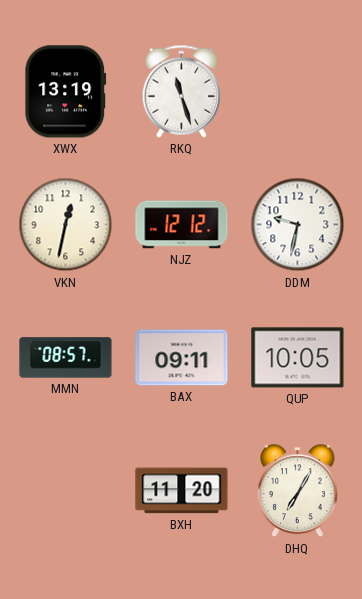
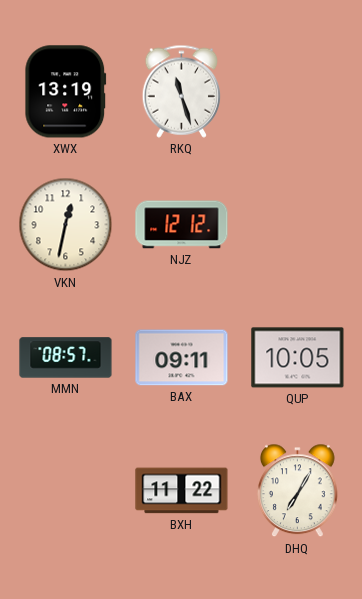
DDM: 9:32 -> none
BXH: 11:20 -> 11:22
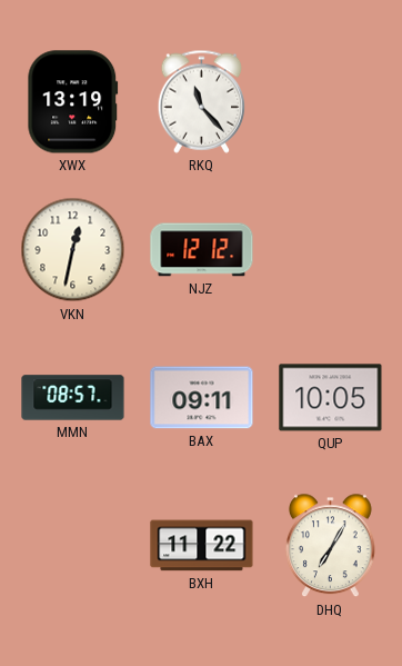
RKQ: 11:27 -> 11:23
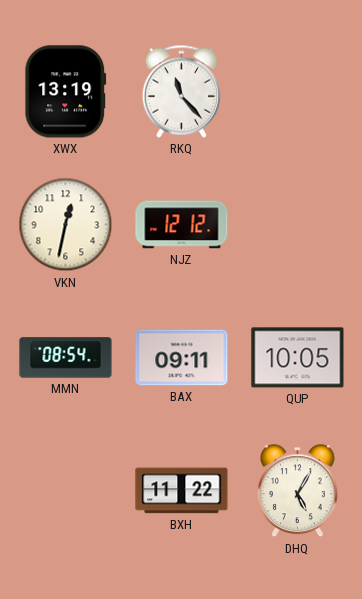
MMN: 08:57 -> 08:54
DHQ: 7:05 -> 5:05
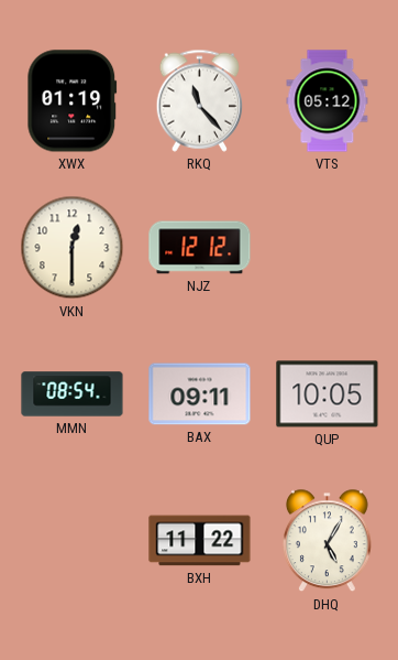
XWX: 13:19 -> 01:19
VTS: none -> 05:12
VKN: 12:32 -> 12:30
